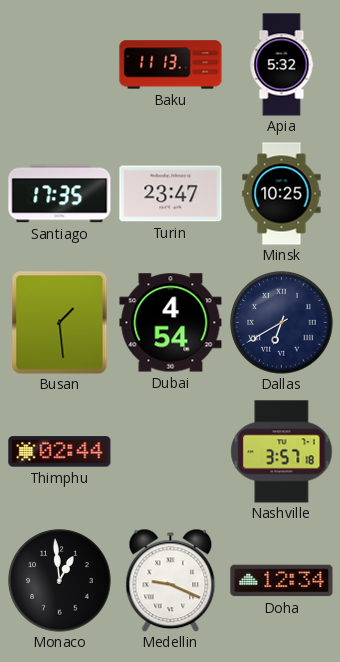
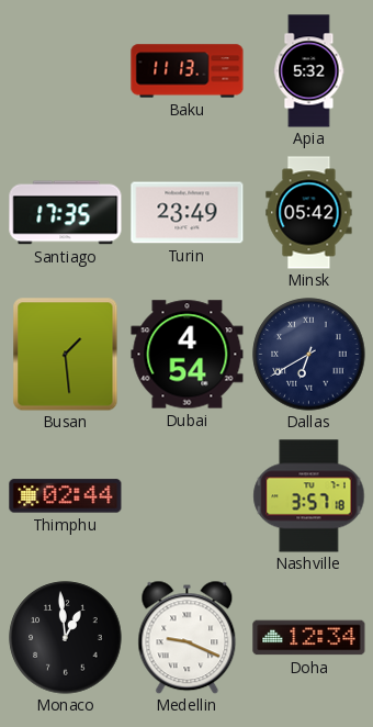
Turin: 23:47 -> 23:49
Minsk: 10:25 -> 05:42
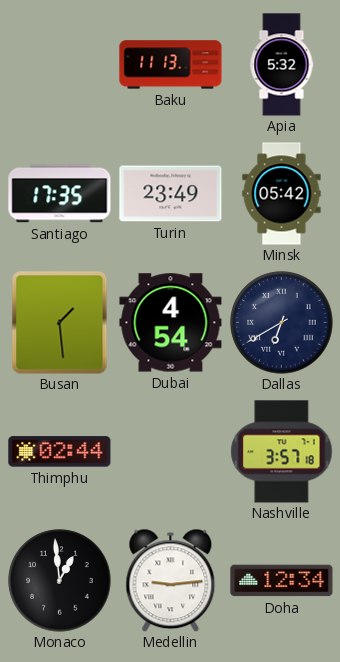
Medellin: 9:19 -> 9:14
